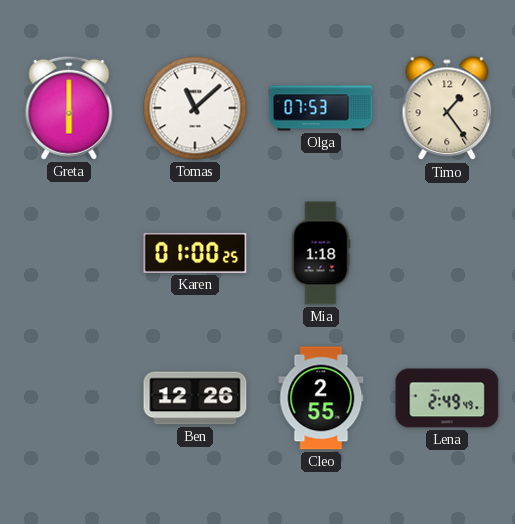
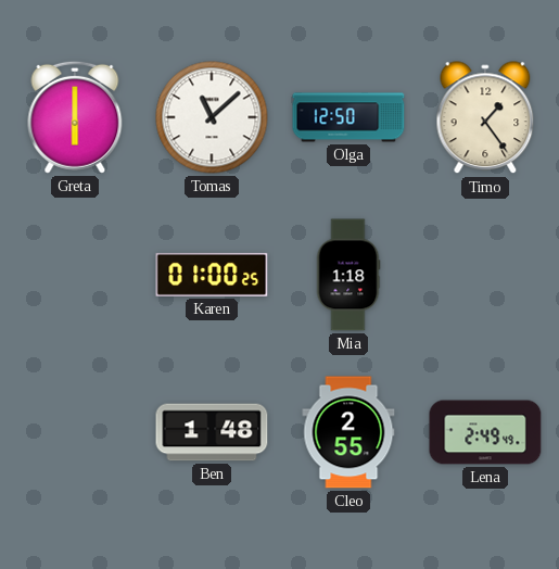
Olga: 07:53 -> 12:50
Ben: 12:26 -> 1:48
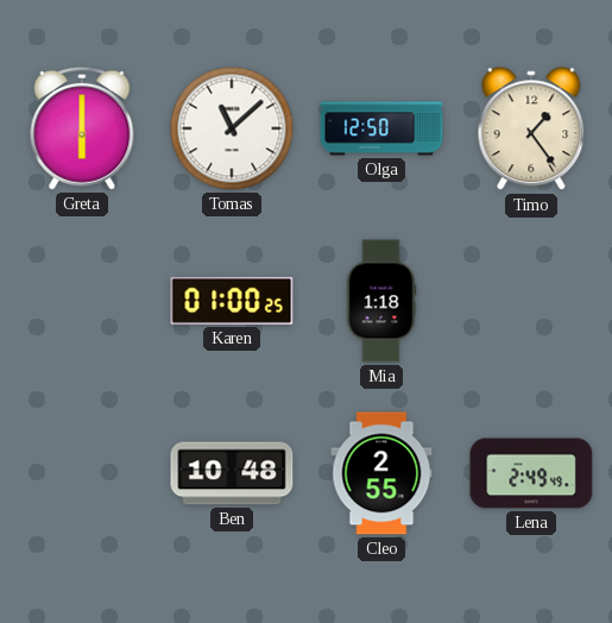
Ben: 1:48 -> 10:48
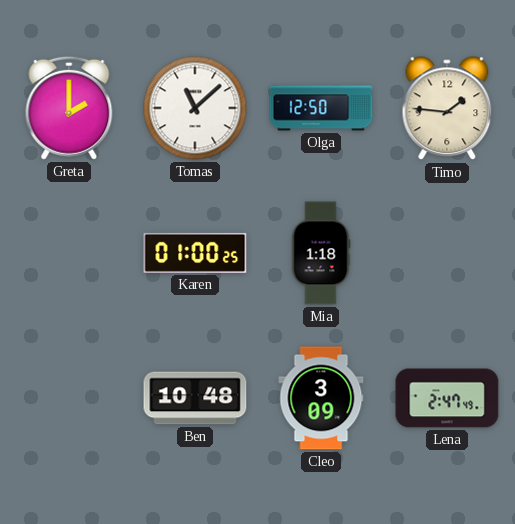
Greta: 6:00 -> 2:00
Timo: 1:24 -> 1:46
Cleo: 2:55 -> 3:09
Lena: 2:49 -> 2:47
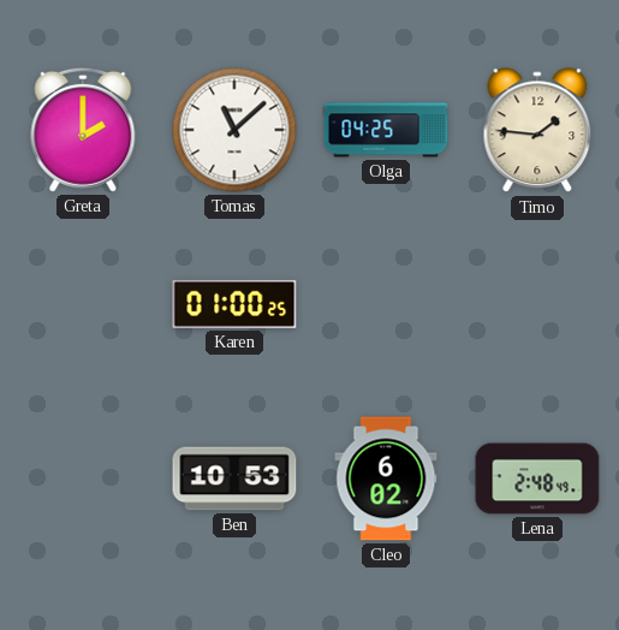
Olga: 12:50 -> 04:25
Mia: 1:18 -> none
Ben: 10:48 -> 10:53
Cleo: 3:09 -> 6:02
Lena: 2:47 -> 2:48
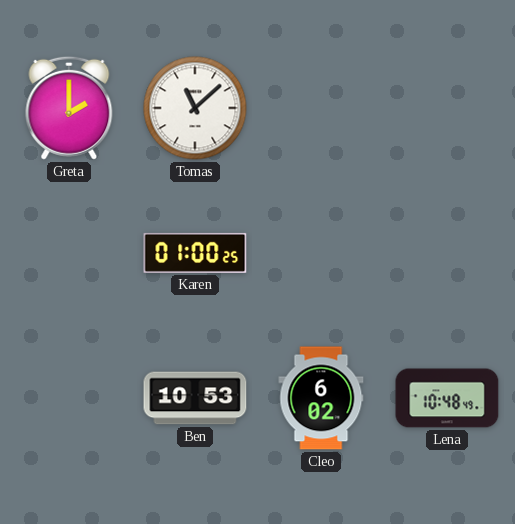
Olga: 04:25 -> none
Timo: 1:46 -> none
Lena: 2:48 -> 10:48
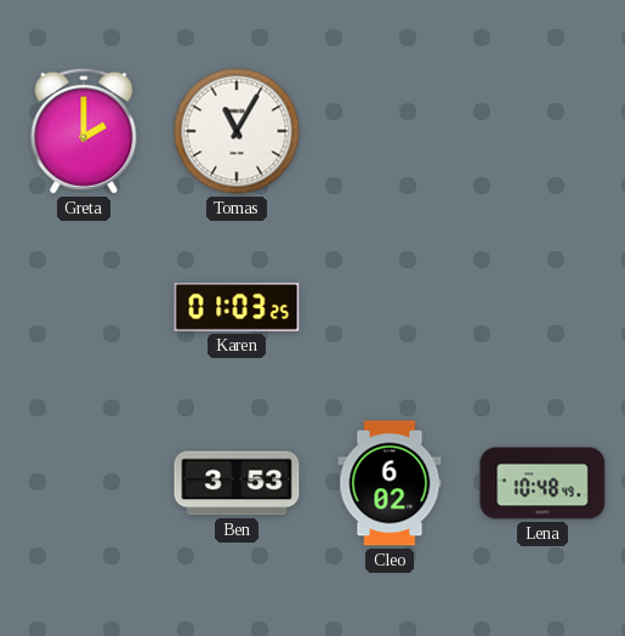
Tomas: 11:08 -> 11:05
Karen: 01:00 -> 01:03
Ben: 10:53 -> 3:53
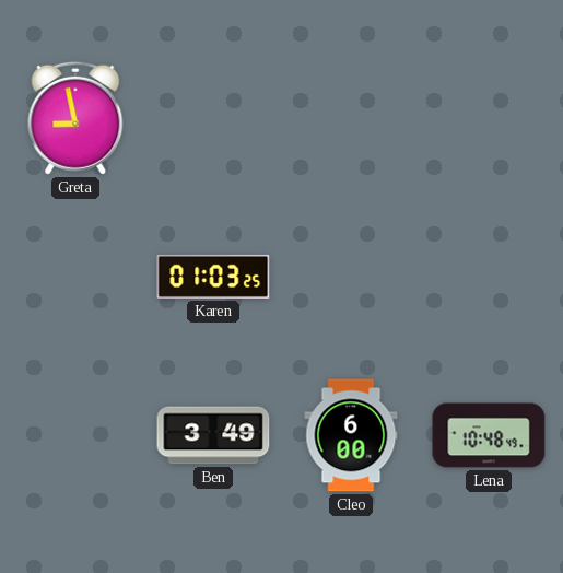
Greta: 2:00 -> 8:58
Tomas: 11:05 -> none
Ben: 3:53 -> 3:49
Cleo: 6:02 -> 6:00
